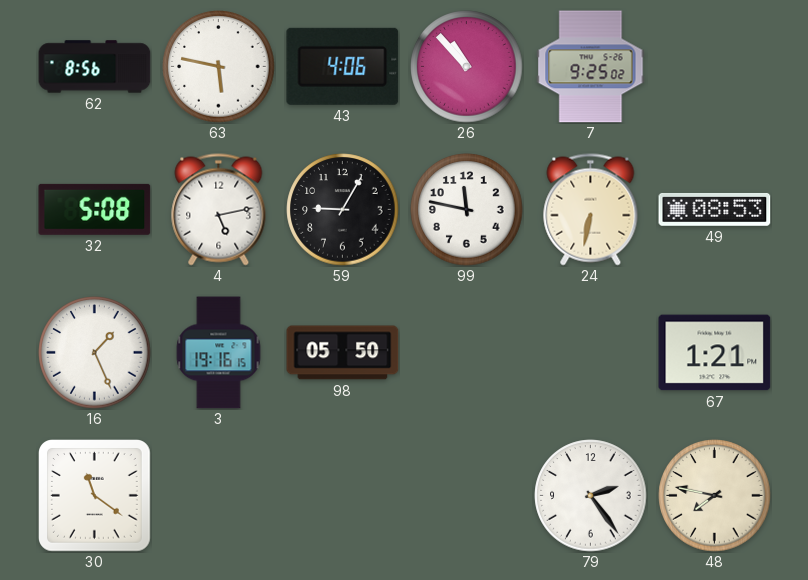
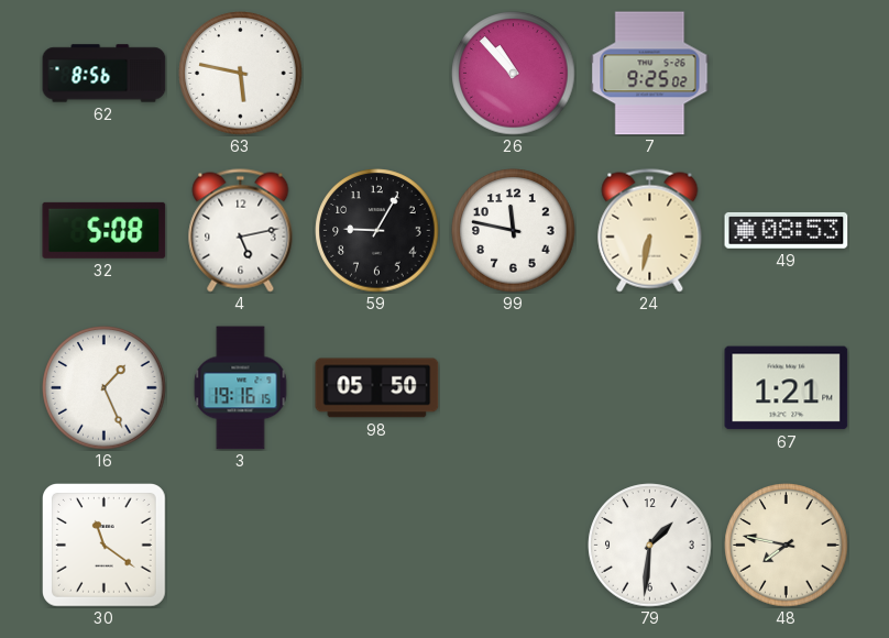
43: 4:06 -> none
79: 2:24 -> 1:31
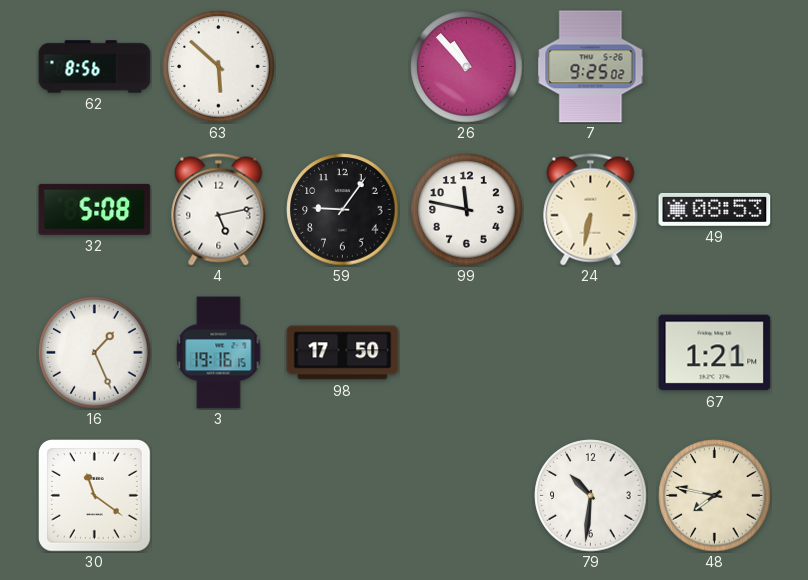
63: 5:47 -> 5:52
59: 9:05 -> 9:06
98: 05:50 -> 17:50
79: 1:31 -> 10:31
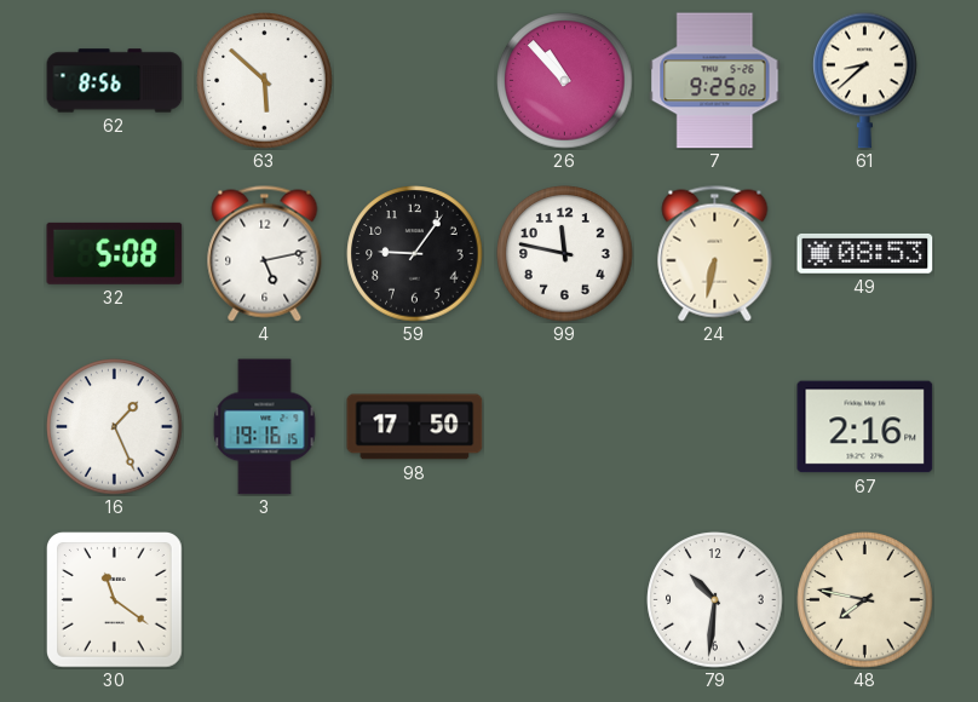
61: none -> 8:38
67: 1:21 -> 2:16
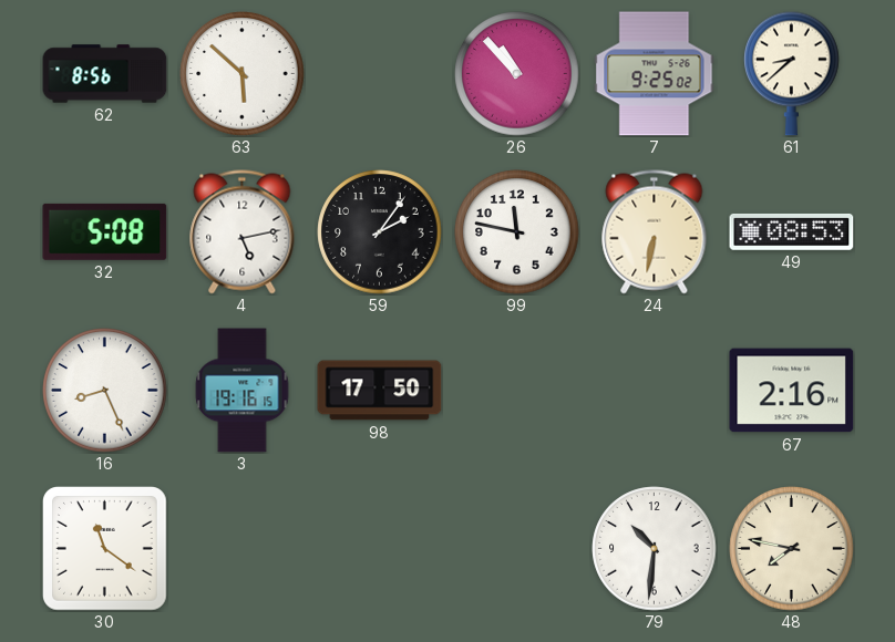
59: 9:06 -> 2:06
16: 1:26 -> 8:26
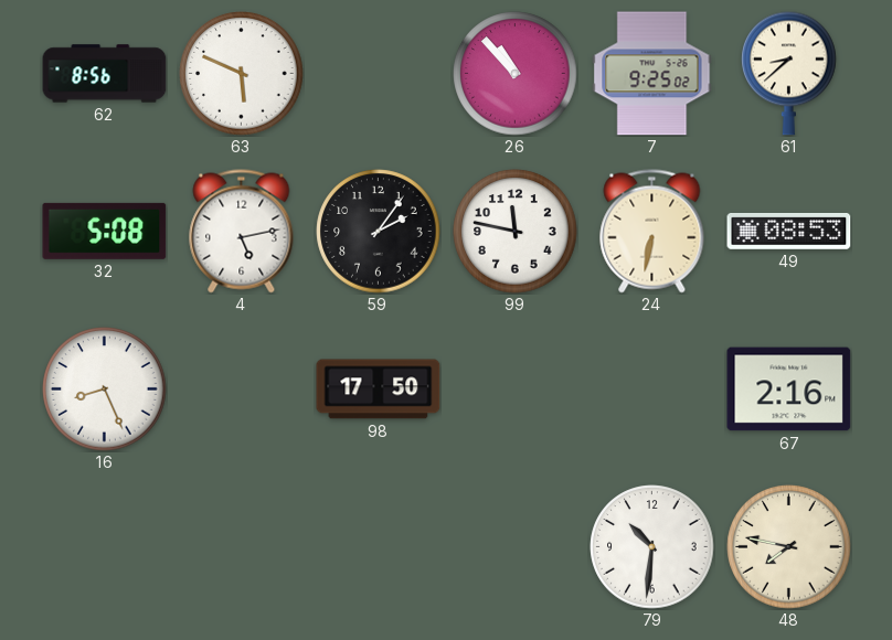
63: 5:52 -> 5:49
3: 19:16 -> none
30: 11:21 -> none
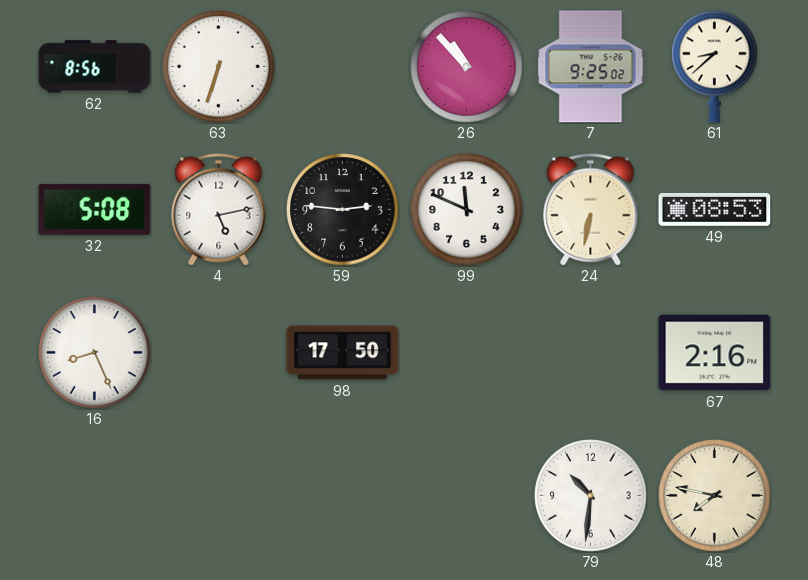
63: 5:49 -> 6:33
59: 2:06 -> 2:46
99: 11:47 -> 11:49
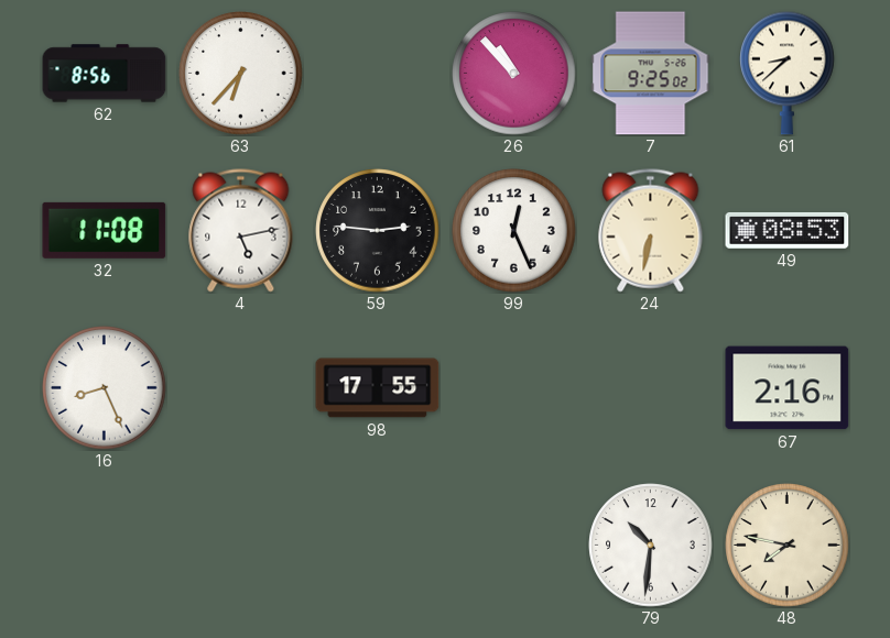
63: 6:33 -> 6:37
32: 5:08 -> 11:08
99: 11:49 -> 12:26
98: 17:50 -> 17:55
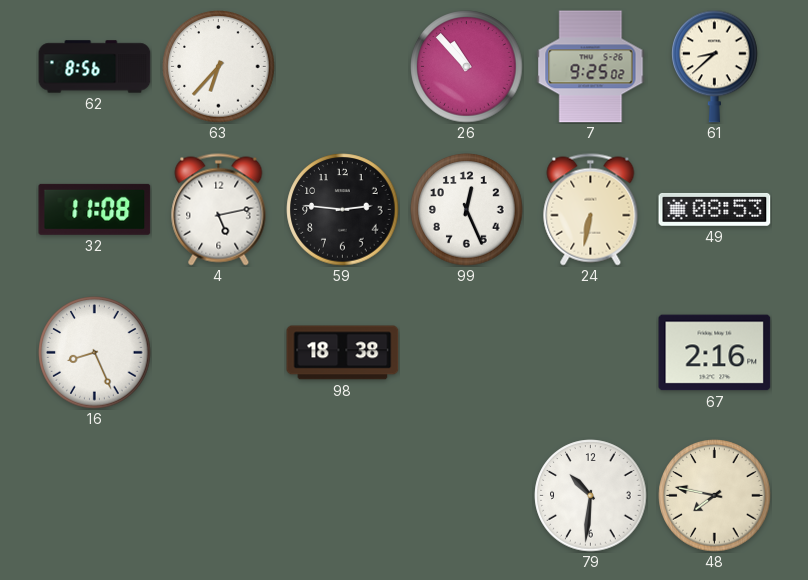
98: 17:55 -> 18:38
